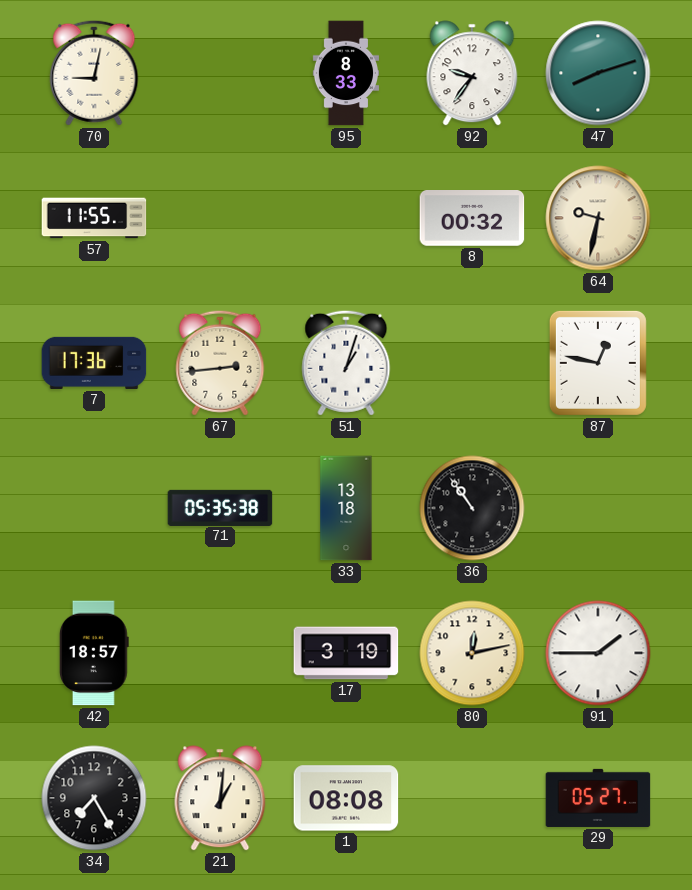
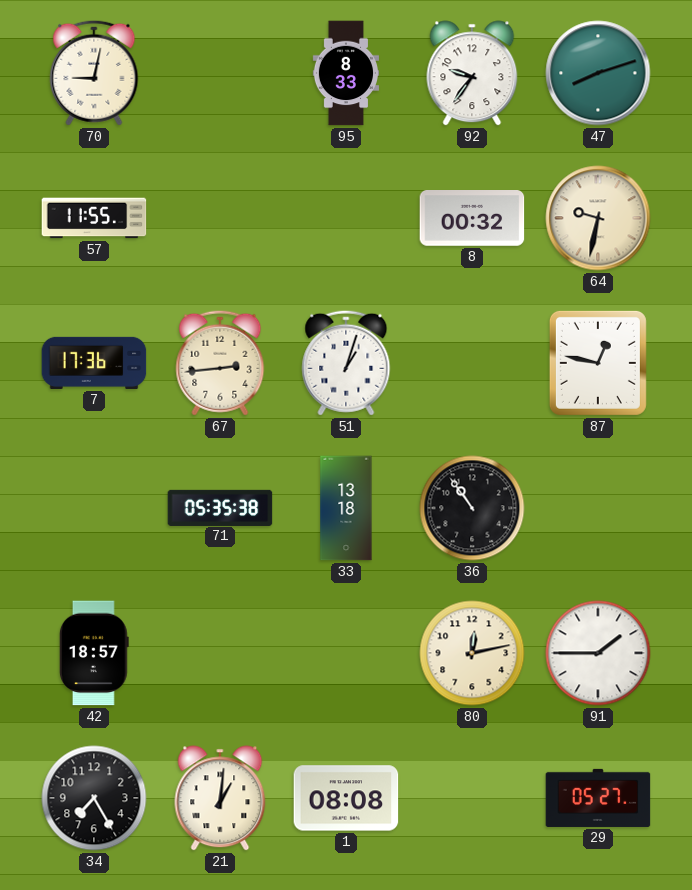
17: 3:19 -> none
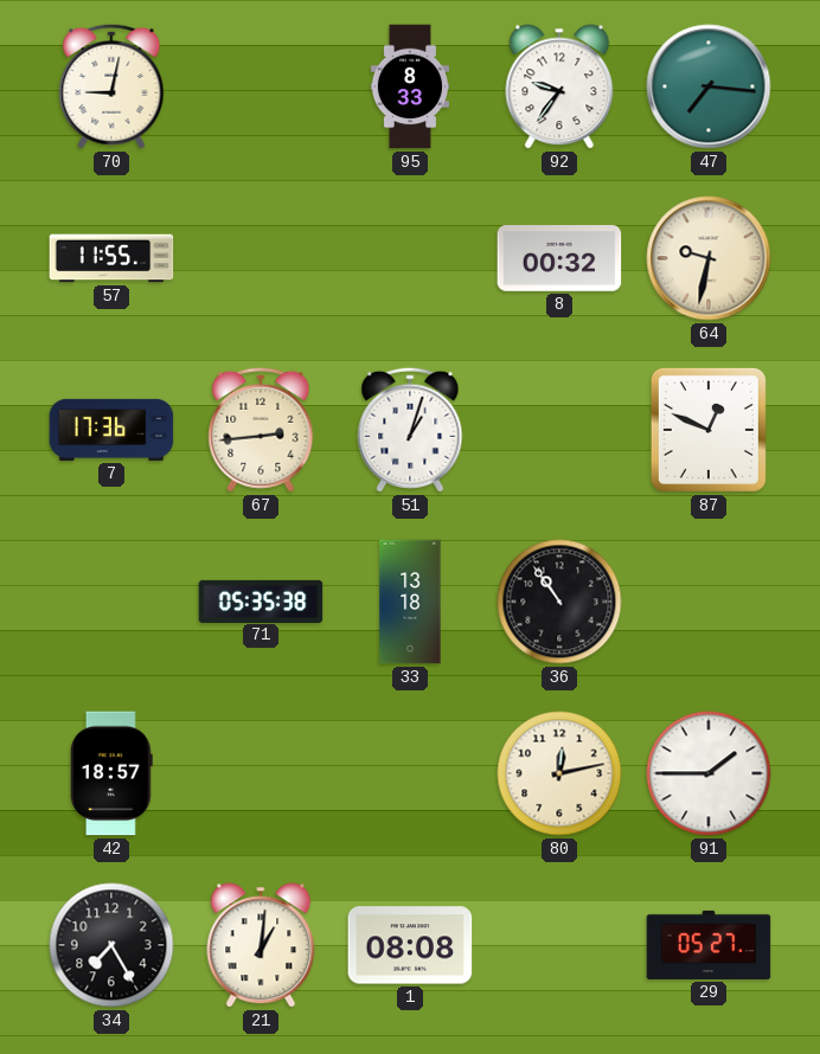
47: 8:12 -> 7:16
87: 12:47 -> 12:49
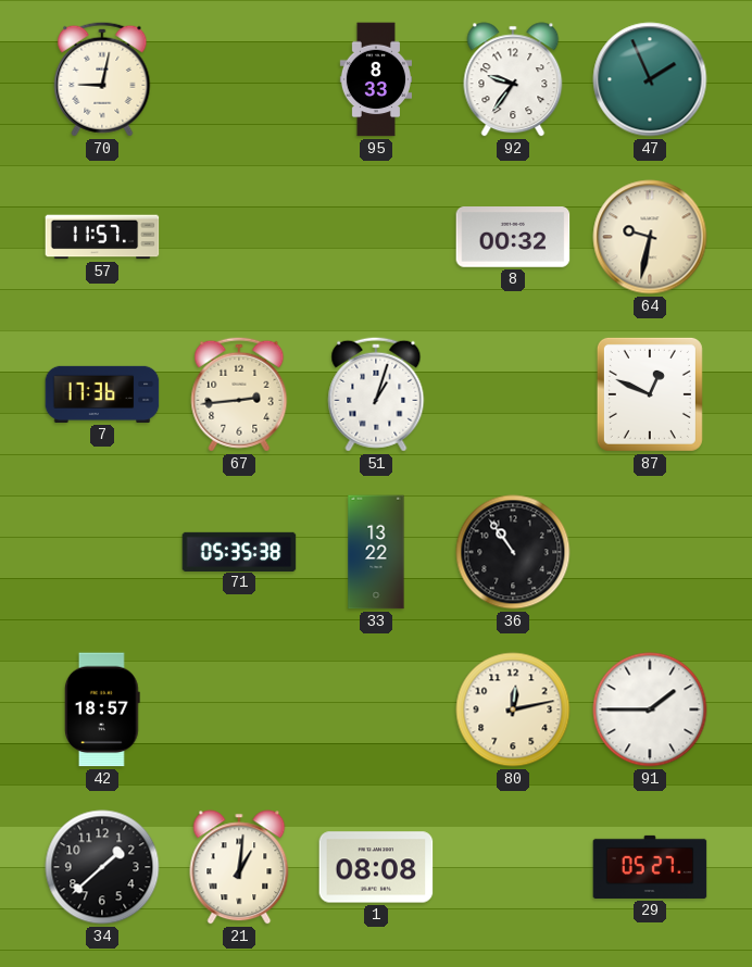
47: 7:16 -> 1:56
57: 11:55 -> 11:57
33: 13:18 -> 13:22
34: 7:25 -> 1:38
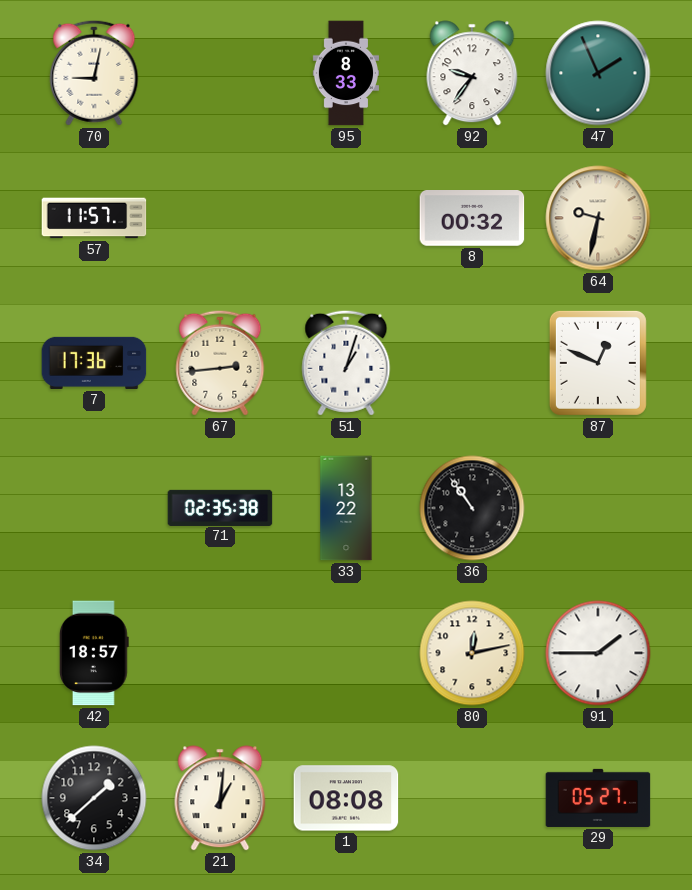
71: 05:35 -> 02:35
